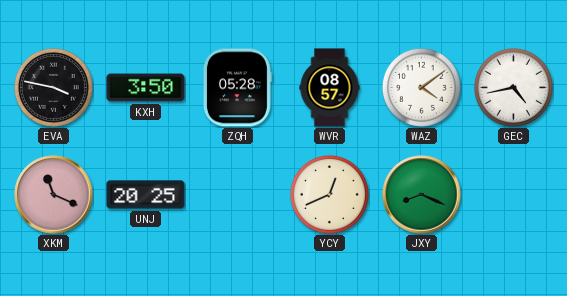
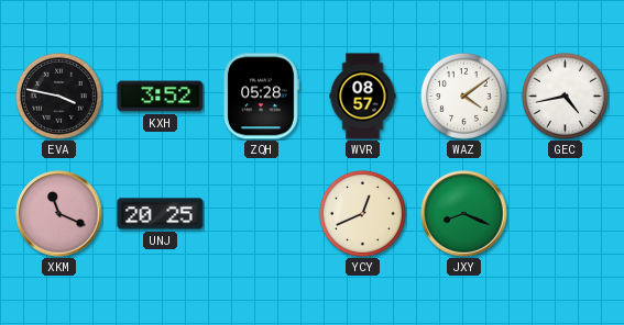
KXH: 3:50 -> 3:52
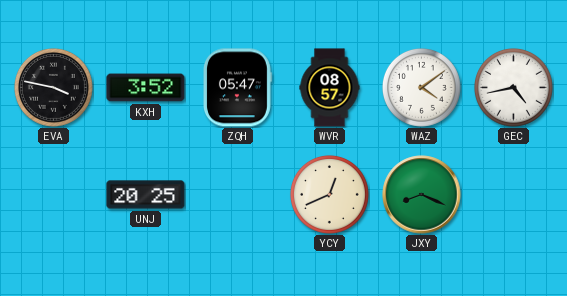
ZQH: 05:28 -> 05:47
XKM: 11:19 -> none
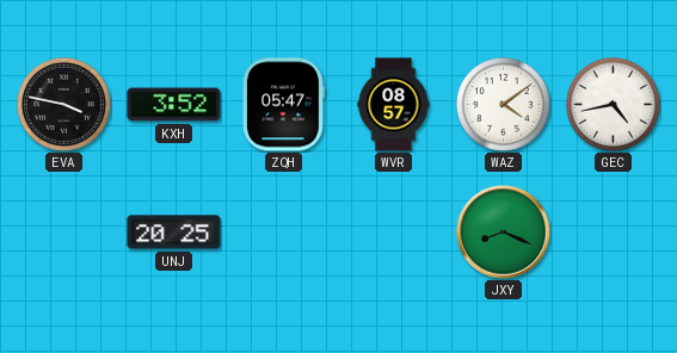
YCY: 12:41 -> none
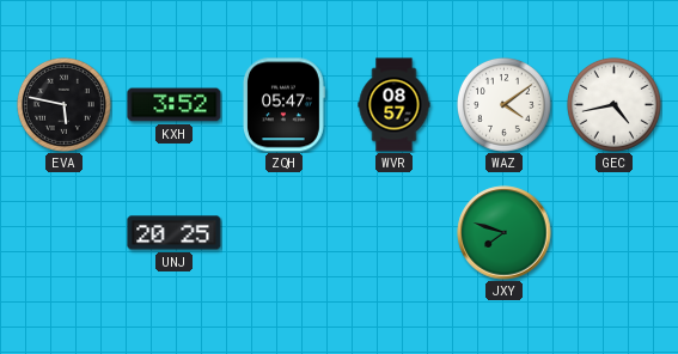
EVA: 3:47 -> 5:47
JXY: 8:19 -> 7:48
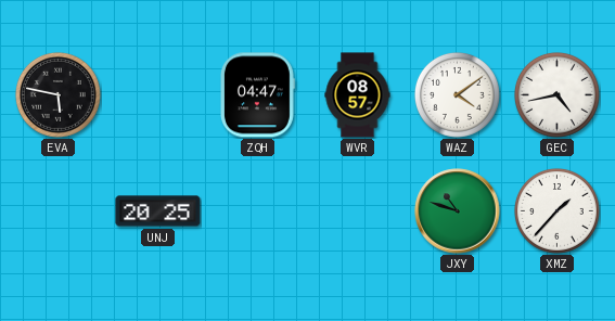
KXH: 3:52 -> none
ZQH: 05:47 -> 04:47
JXY: 7:48 -> 10:48
XMZ: none -> 1:37
